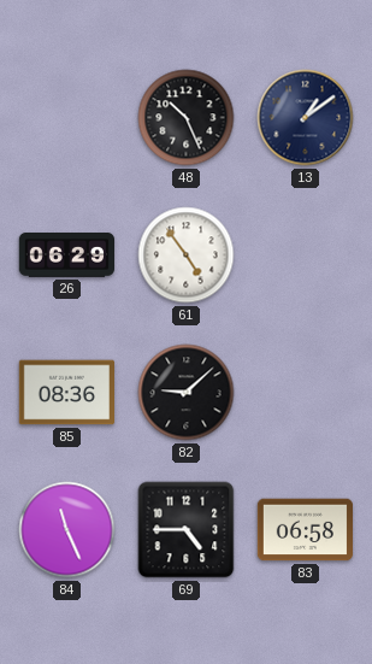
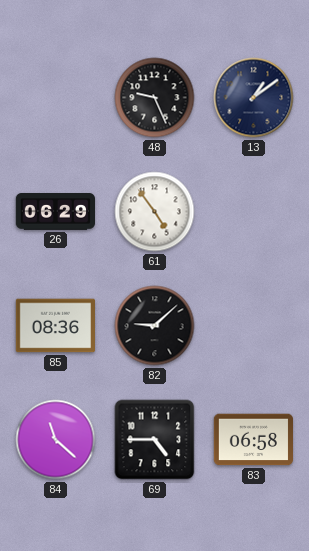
48: 10:26 -> 9:26
84: 11:26 -> 11:22
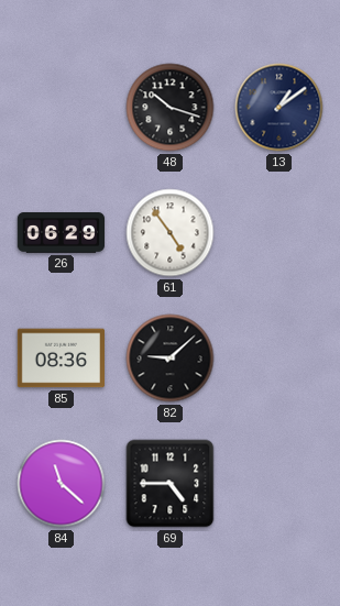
48: 9:26 -> 10:18
83: 06:58 -> none
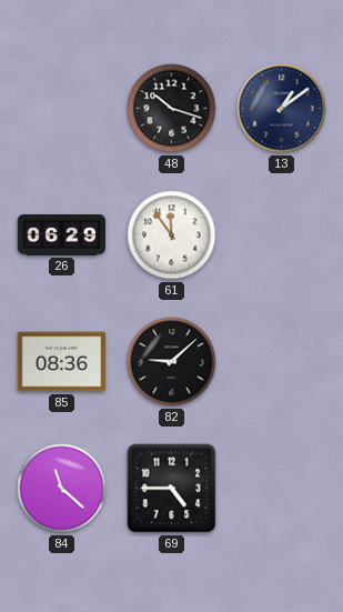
61: 4:54 -> 11:54
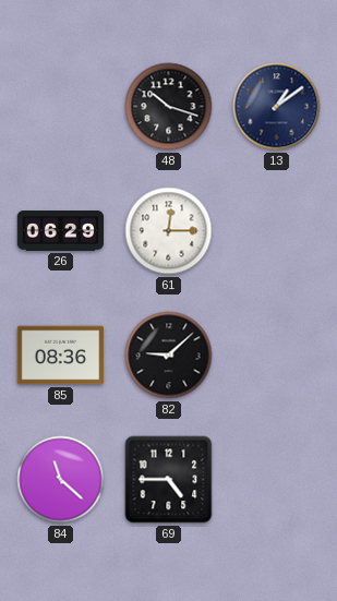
61: 11:54 -> 12:15
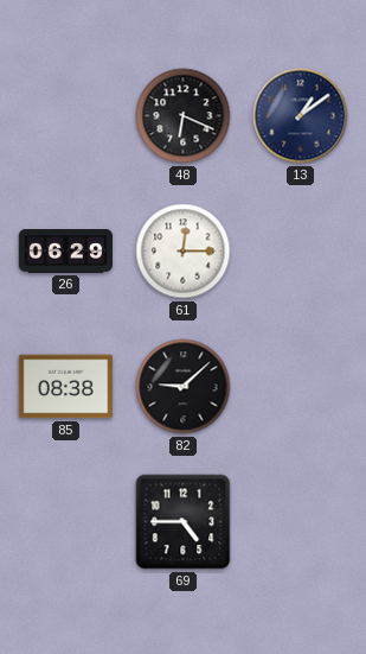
48: 10:18 -> 6:19
85: 08:36 -> 08:38
84: 11:22 -> none
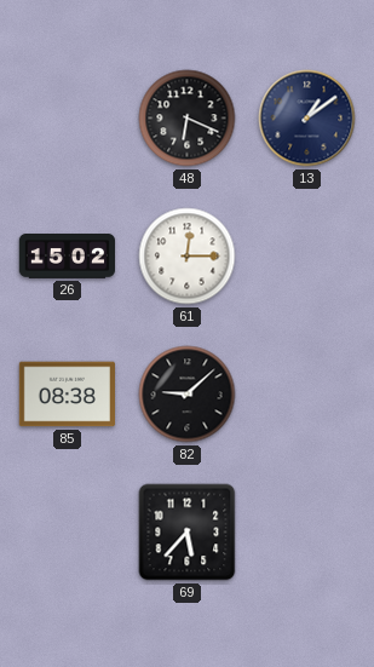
26: 06:29 -> 15:02
69: 4:45 -> 5:37
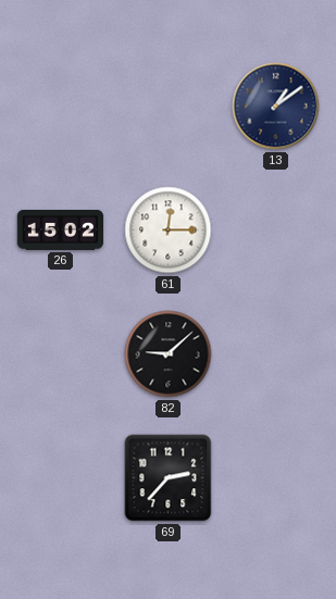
48: 6:19 -> none
85: 08:38 -> none
69: 5:37 -> 2:37
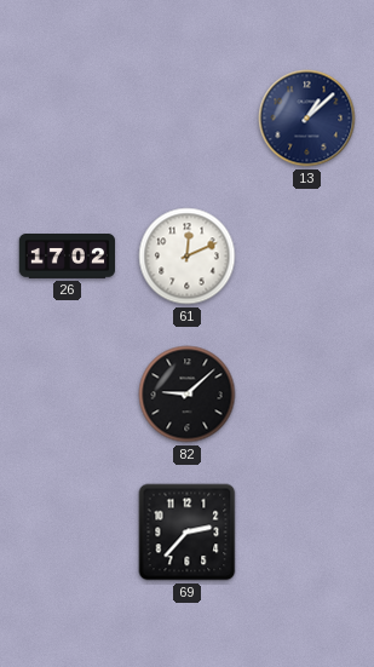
13: 1:09 -> 1:08
26: 15:02 -> 17:02
61: 12:15 -> 12:11
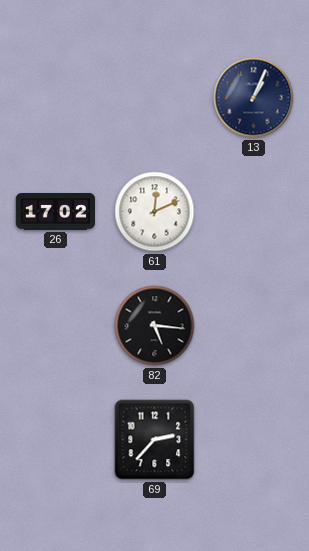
13: 1:08 -> 1:04
82: 9:08 -> 5:16
